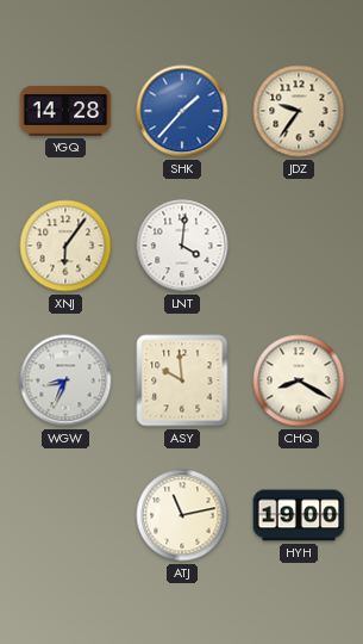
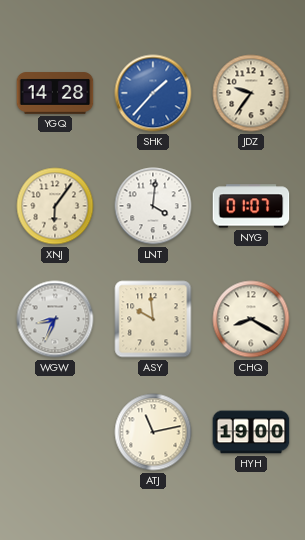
NYG: none -> 01:07
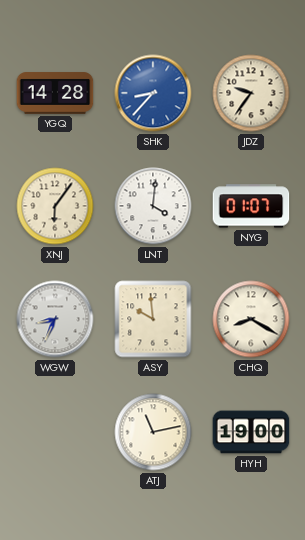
SHK: 1:37 -> 8:37
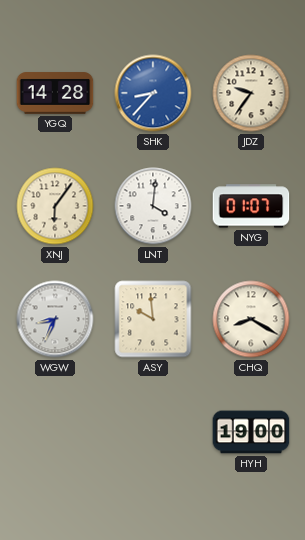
ATJ: 11:13 -> none
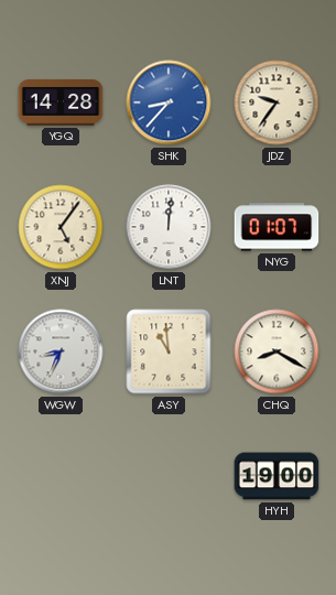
XNJ: 6:06 -> 5:06
LNT: 4:01 -> 12:01
ASY: 9:59 -> 10:59
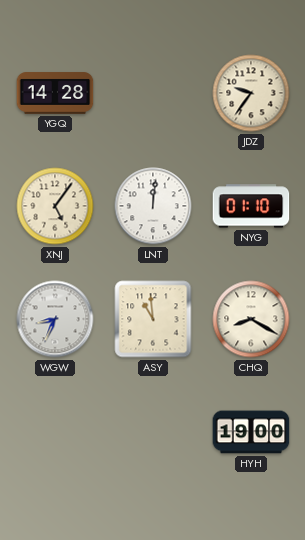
SHK: 8:37 -> none
NYG: 01:07 -> 01:10
